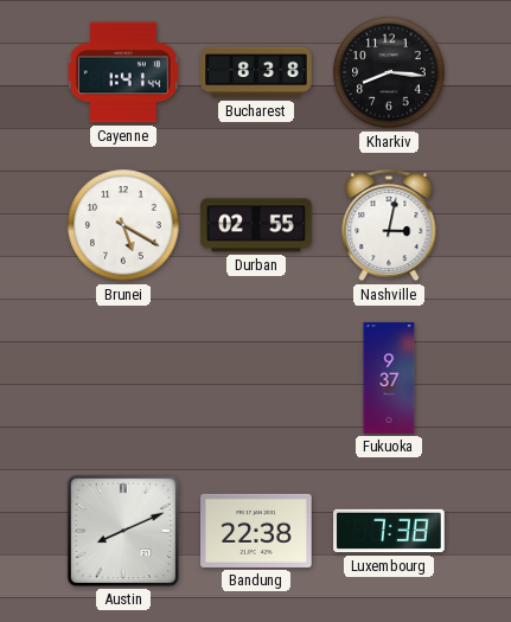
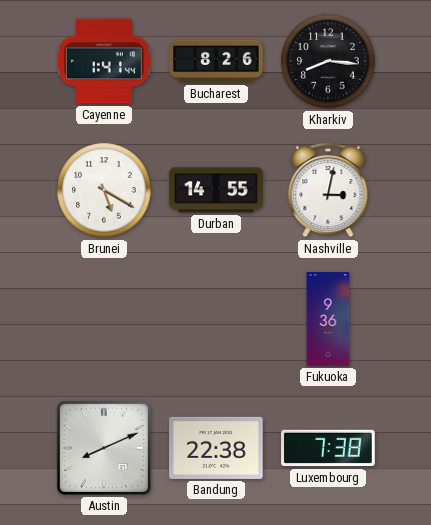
Bucharest: 8:38 -> 8:26
Durban: 02:55 -> 14:55
Fukuoka: 9:37 -> 9:36
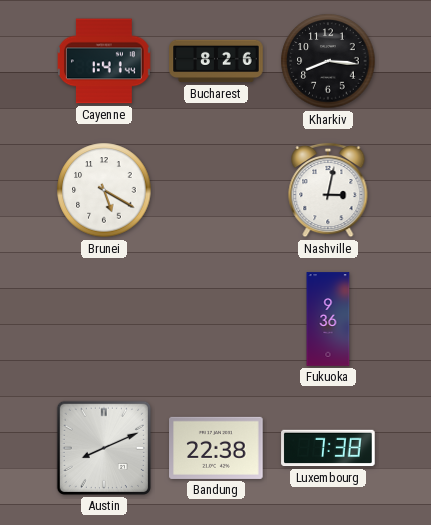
Durban: 14:55 -> none
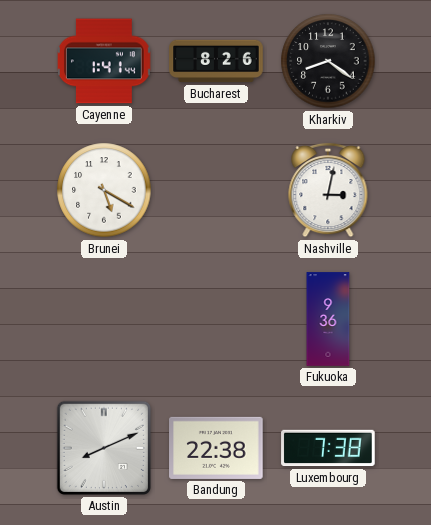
Kharkiv: 8:16 -> 8:21
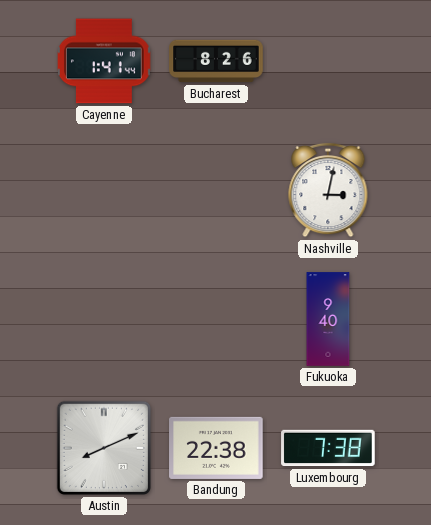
Kharkiv: 8:21 -> none
Brunei: 5:20 -> none
Fukuoka: 9:36 -> 9:40
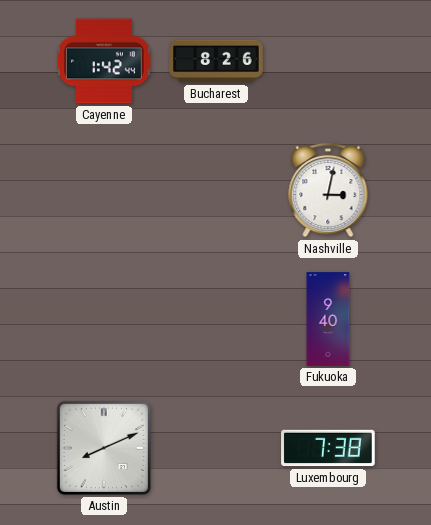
Cayenne: 1:41 -> 1:42
Bandung: 22:38 -> none
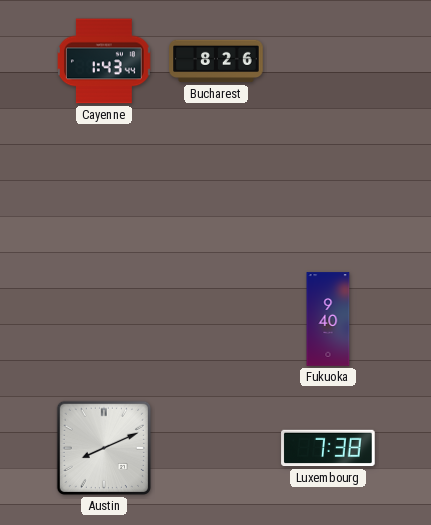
Cayenne: 1:42 -> 1:43
Nashville: 3:02 -> none
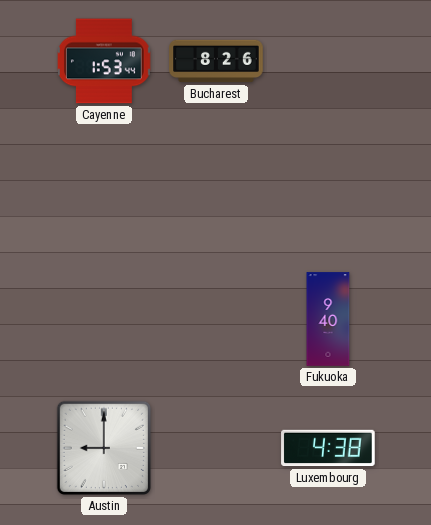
Cayenne: 1:43 -> 1:53
Austin: 8:11 -> 9:00
Luxembourg: 7:38 -> 4:38
